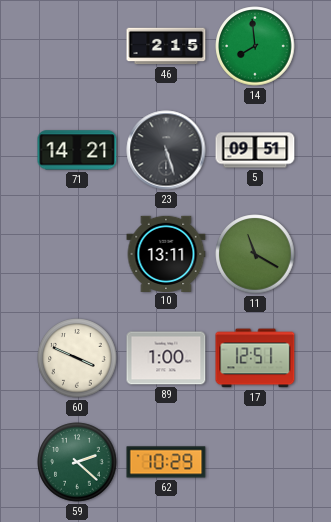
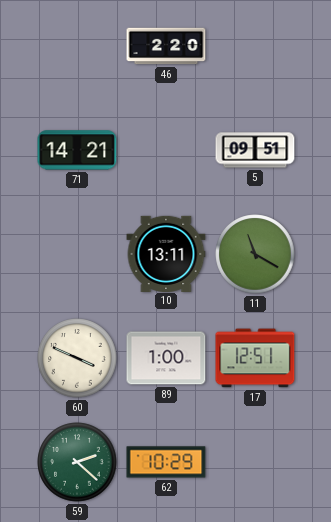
46: 2:15 -> 2:20
14: 7:59 -> none
23: 5:27 -> none
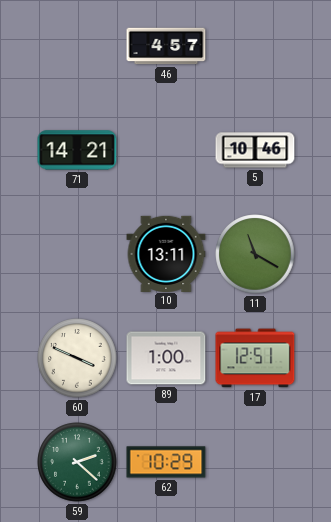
46: 2:20 -> 4:57
5: 09:51 -> 10:46
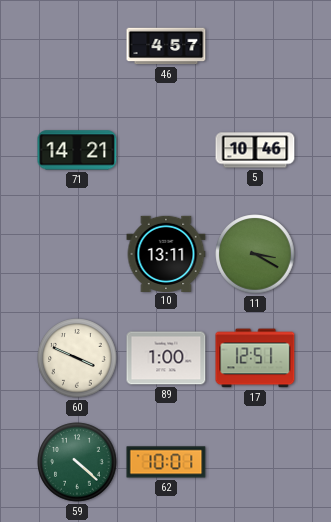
11: 11:20 -> 3:20
59: 2:22 -> 4:22
62: 10:29 -> 10:01
